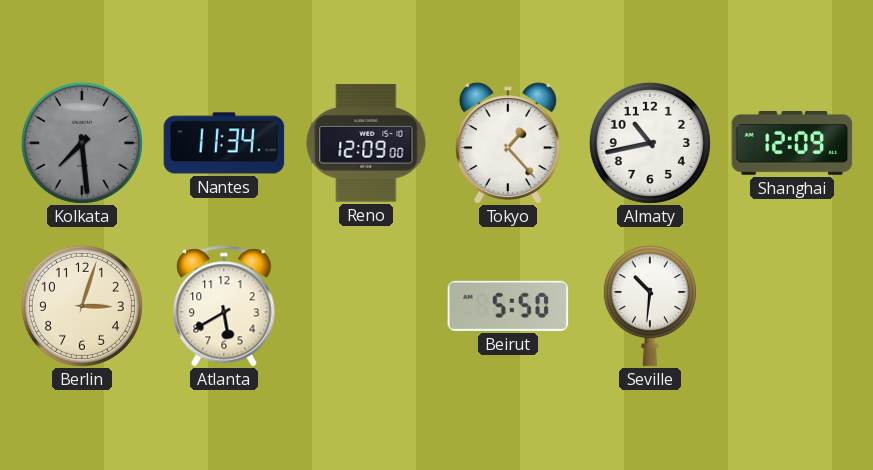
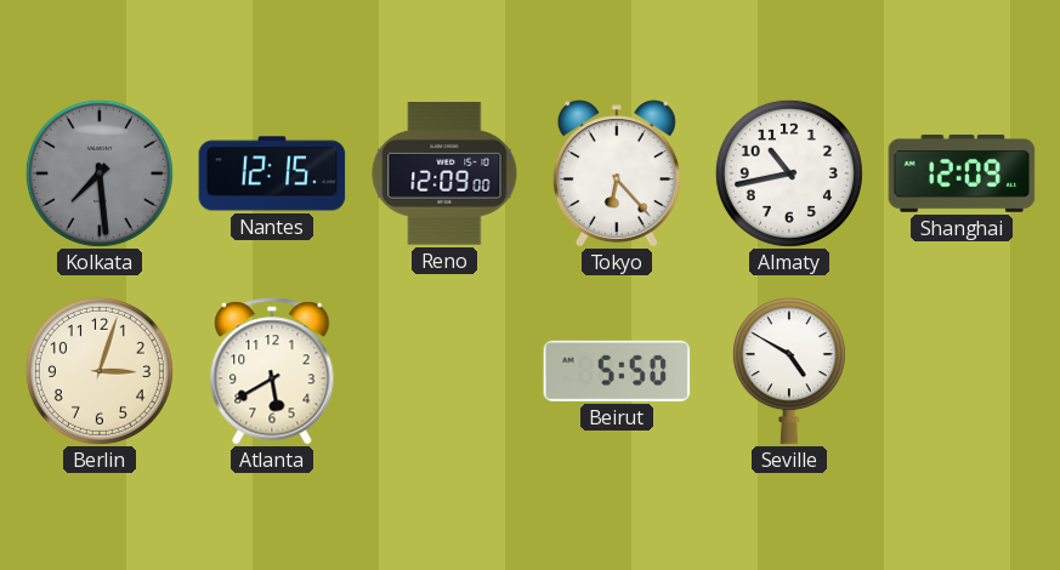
Nantes: 11:34 -> 12:15
Tokyo: 1:23 -> 6:23
Seville: 10:31 -> 4:50
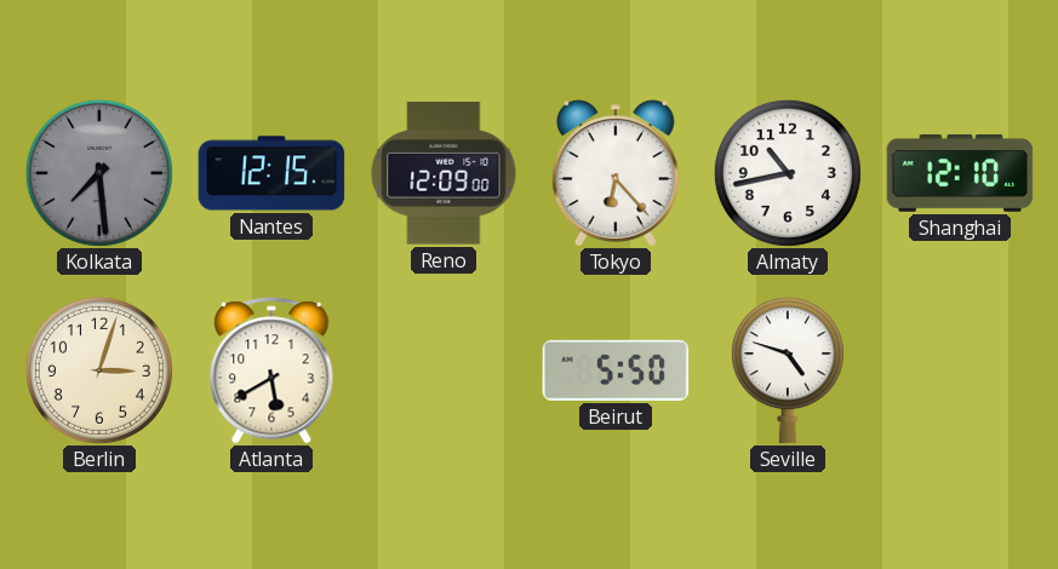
Shanghai: 12:09 -> 12:10
Seville: 4:50 -> 4:48
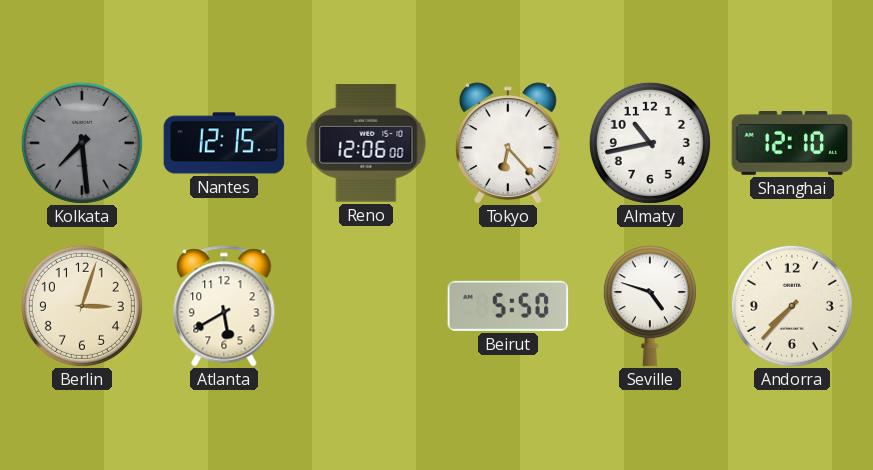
Reno: 12:09 -> 12:06
Andorra: none -> 7:37
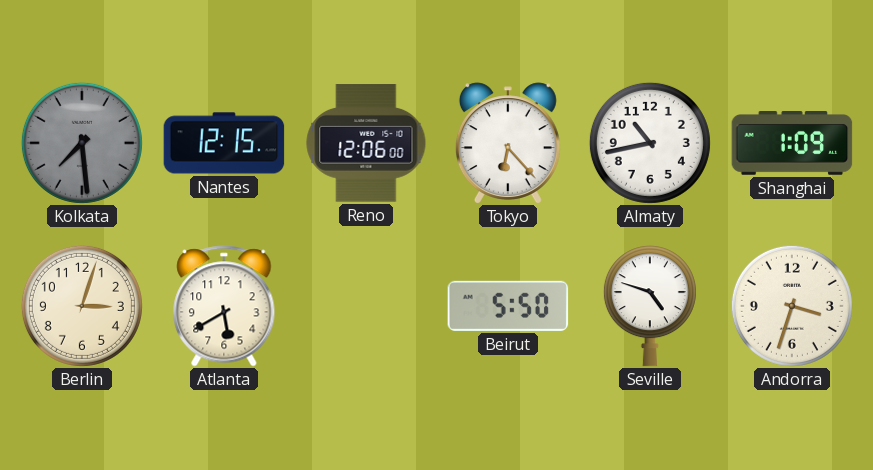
Shanghai: 12:10 -> 1:09
Andorra: 7:37 -> 3:33
